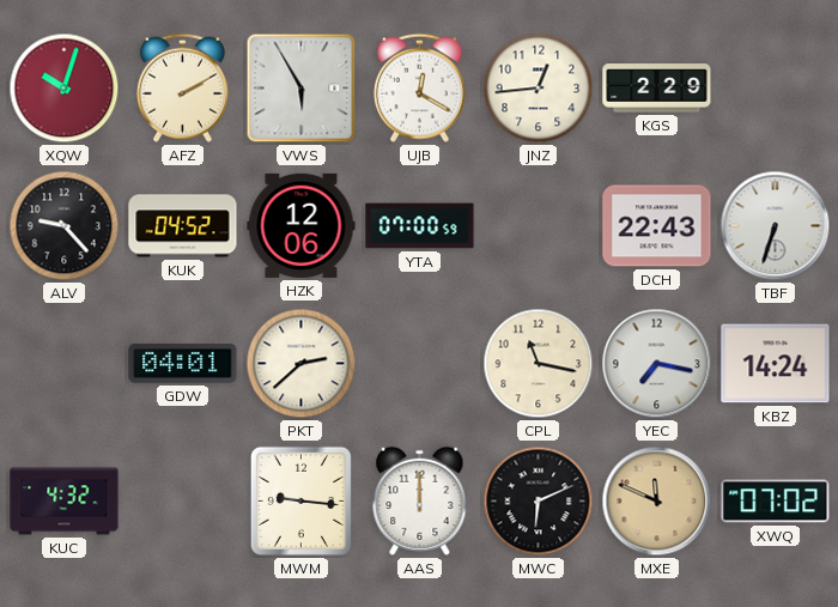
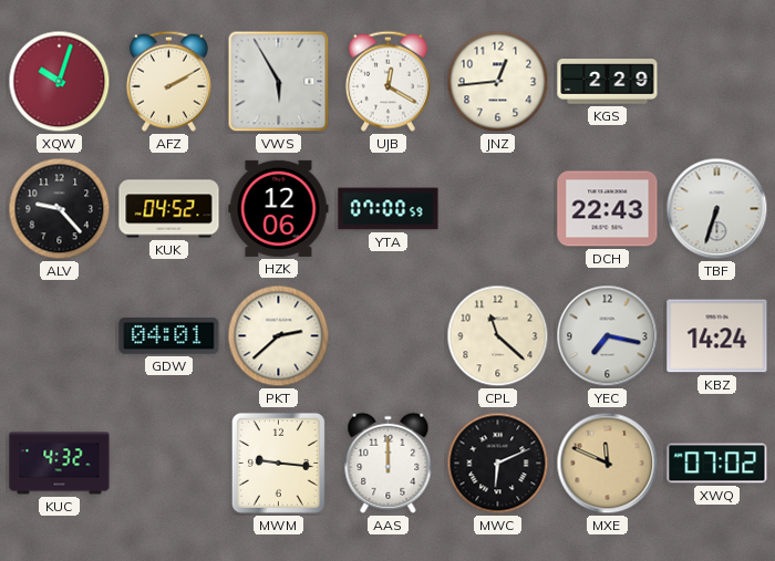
CPL: 11:17 -> 11:22
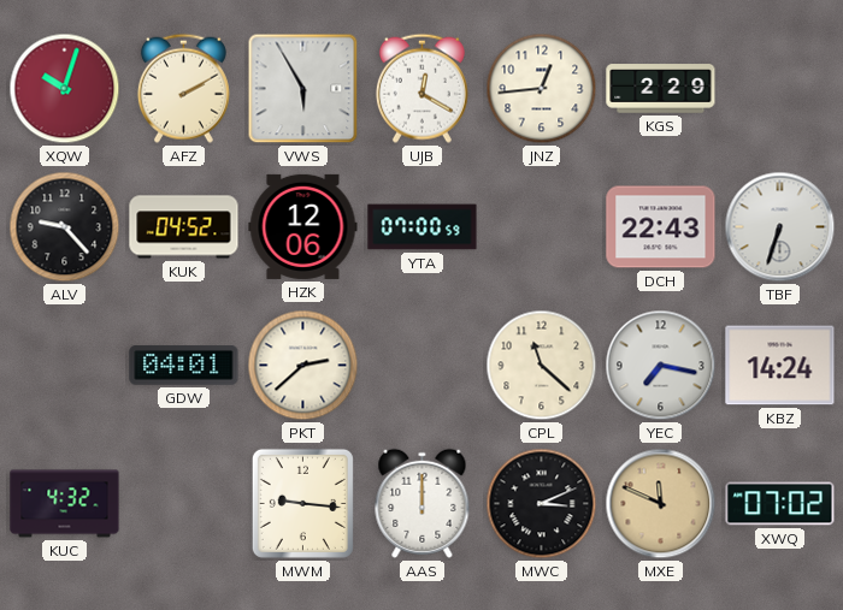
MWC: 6:11 -> 3:11
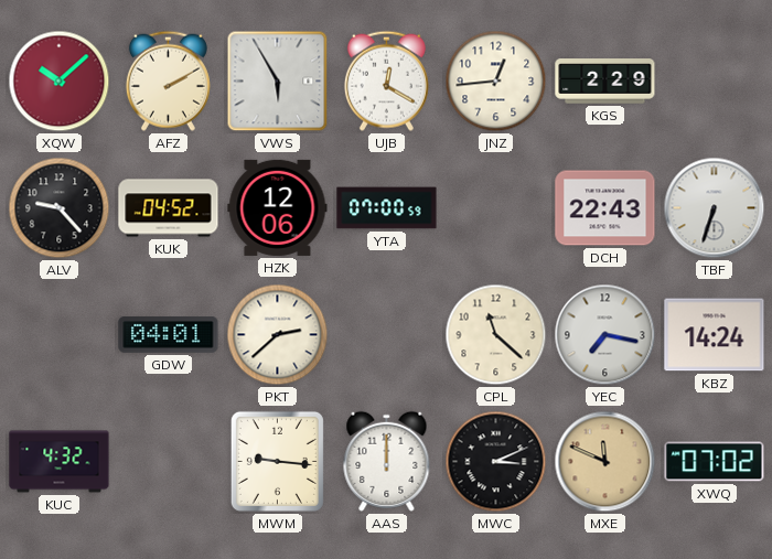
XQW: 10:03 -> 10:08
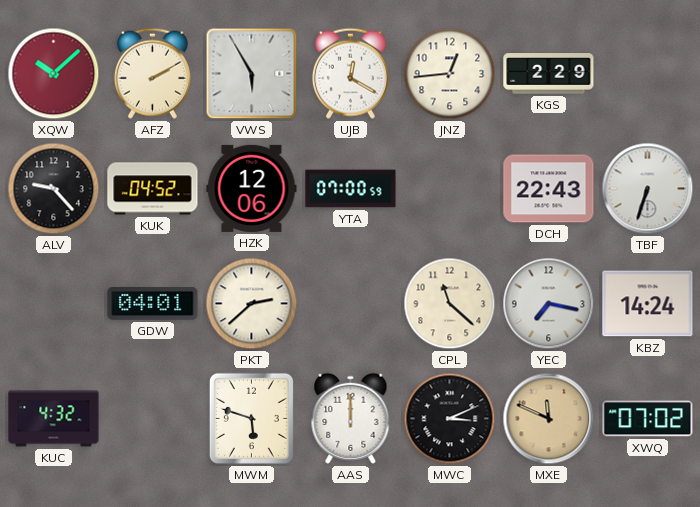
MWM: 9:16 -> 5:48
